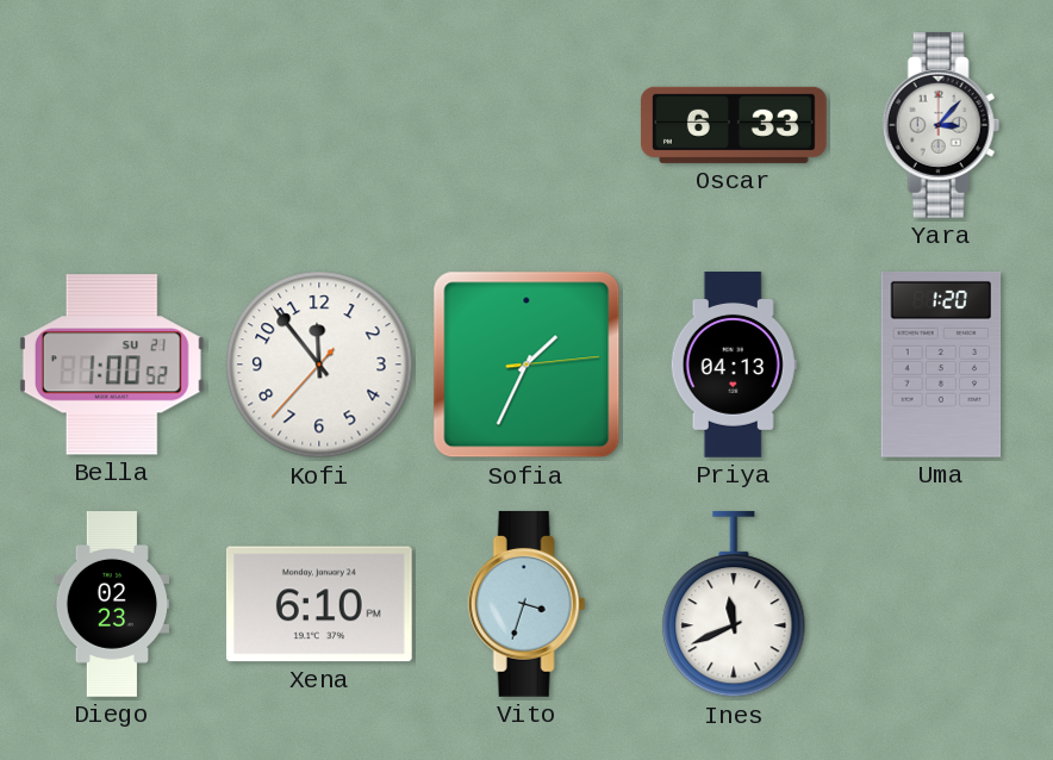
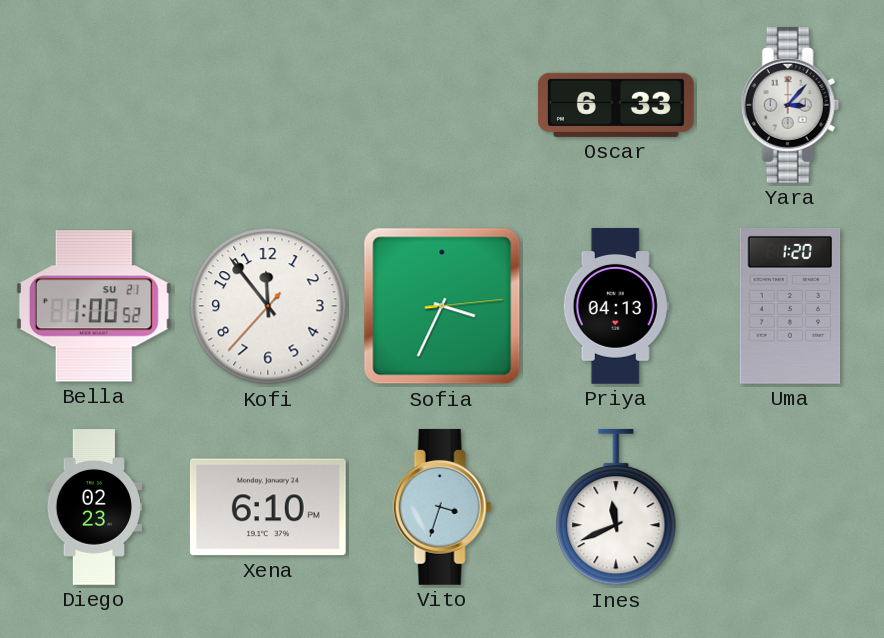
Sofia: 1:34 -> 3:34
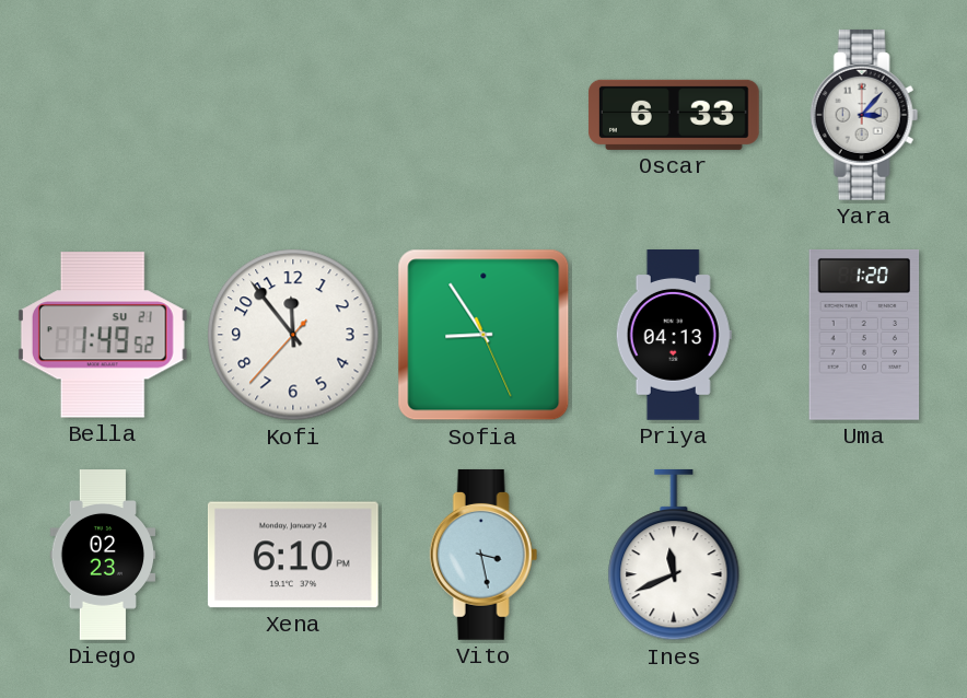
Bella: 1:00 -> 1:49
Sofia: 3:34 -> 8:54
Vito: 3:33 -> 3:28
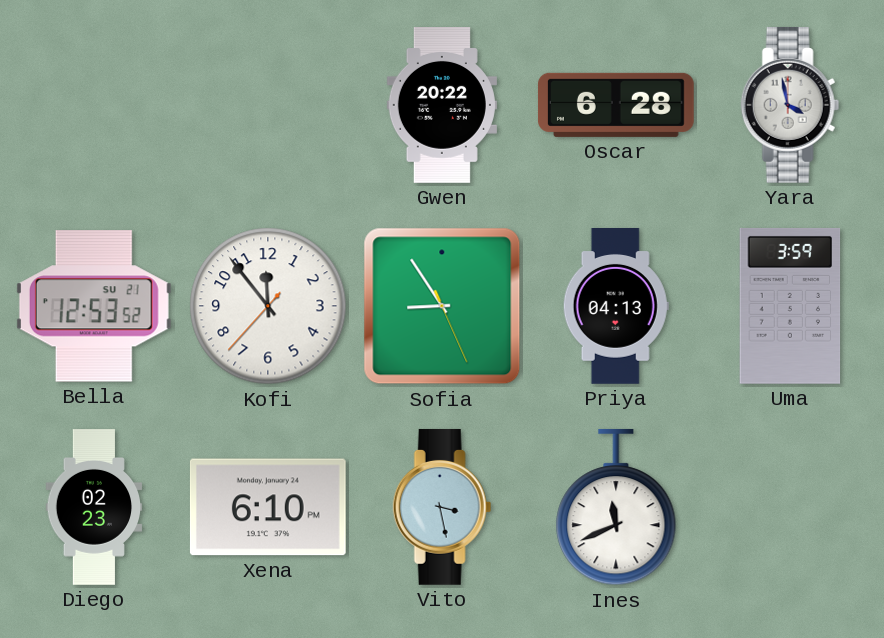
Gwen: none -> 20:22
Oscar: 6:33 -> 6:28
Yara: 3:07 -> 3:58
Bella: 1:49 -> 12:53
Uma: 1:20 -> 3:59
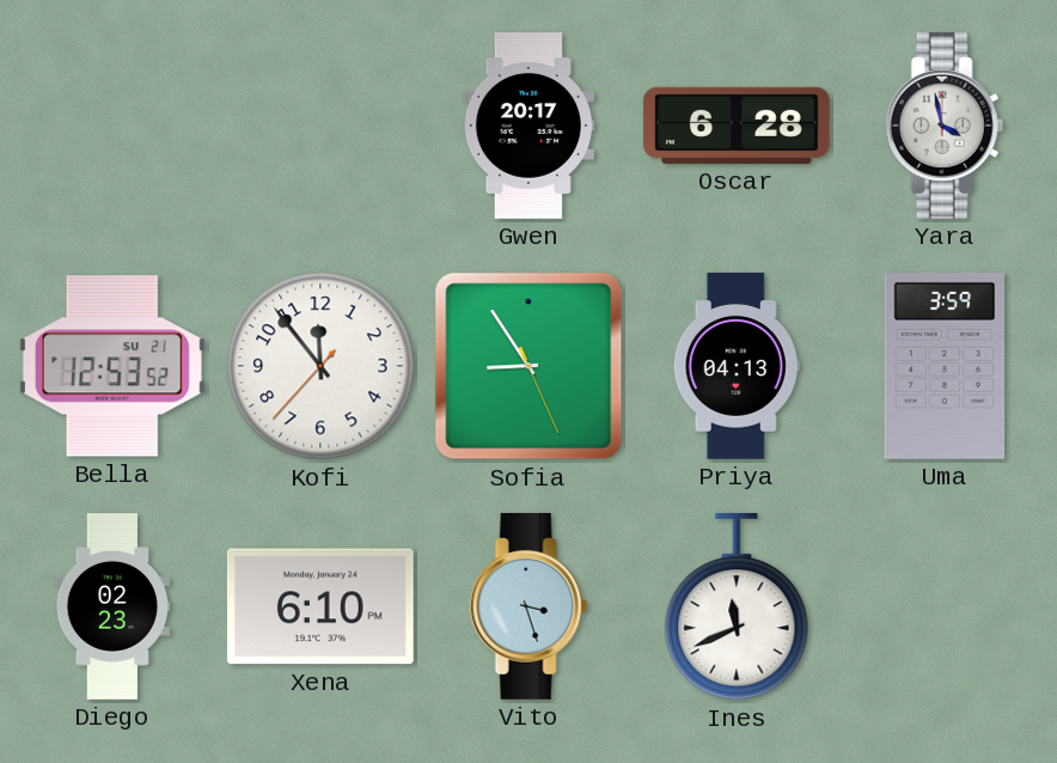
Gwen: 20:22 -> 20:17
Vito: 3:28 -> 3:27
